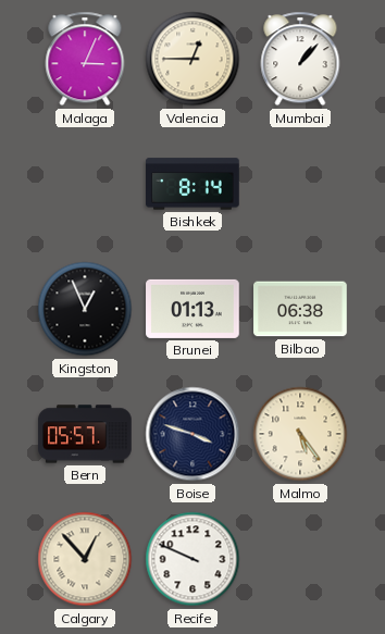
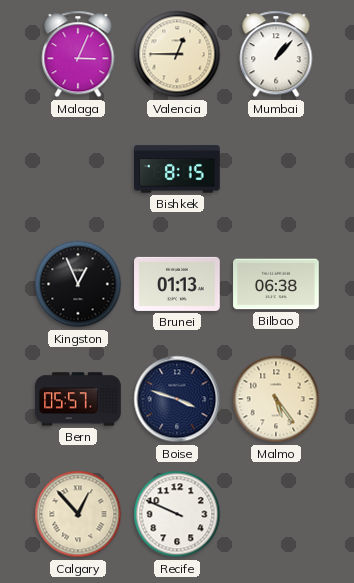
Bishkek: 8:14 -> 8:15
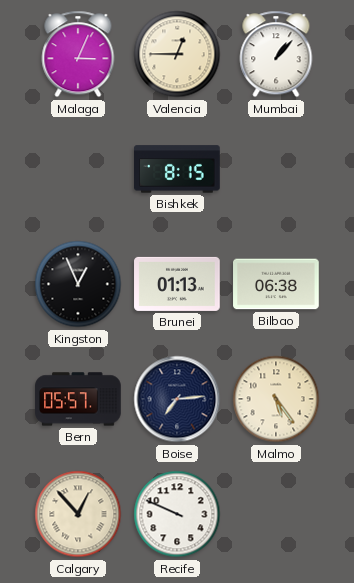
Boise: 3:48 -> 7:14
